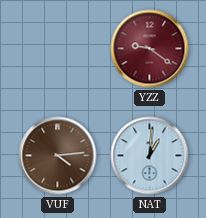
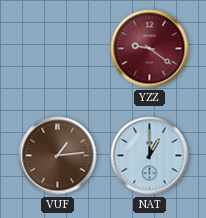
VUF: 4:14 -> 1:14
NAT: 1:01 -> 1:00
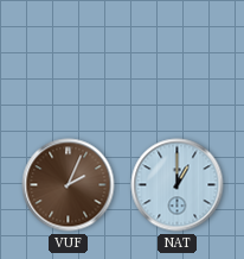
YZZ: 9:21 -> none
VUF: 1:14 -> 2:04
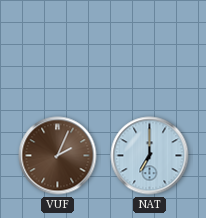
NAT: 1:00 -> 7:00
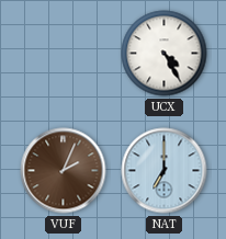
UCX: none -> 4:25
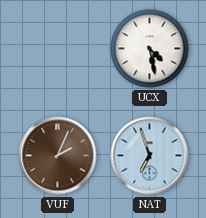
UCX: 4:25 -> 4:28
NAT: 7:00 -> 6:57
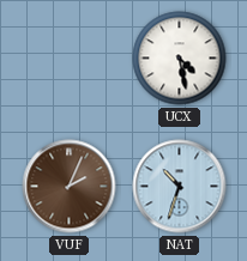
NAT: 6:57 -> 10:33
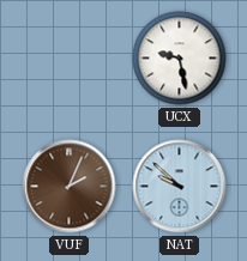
UCX: 4:28 -> 9:28
NAT: 10:33 -> 9:52
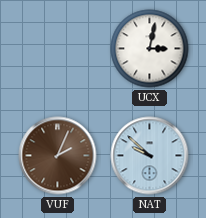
UCX: 9:28 -> 3:02
